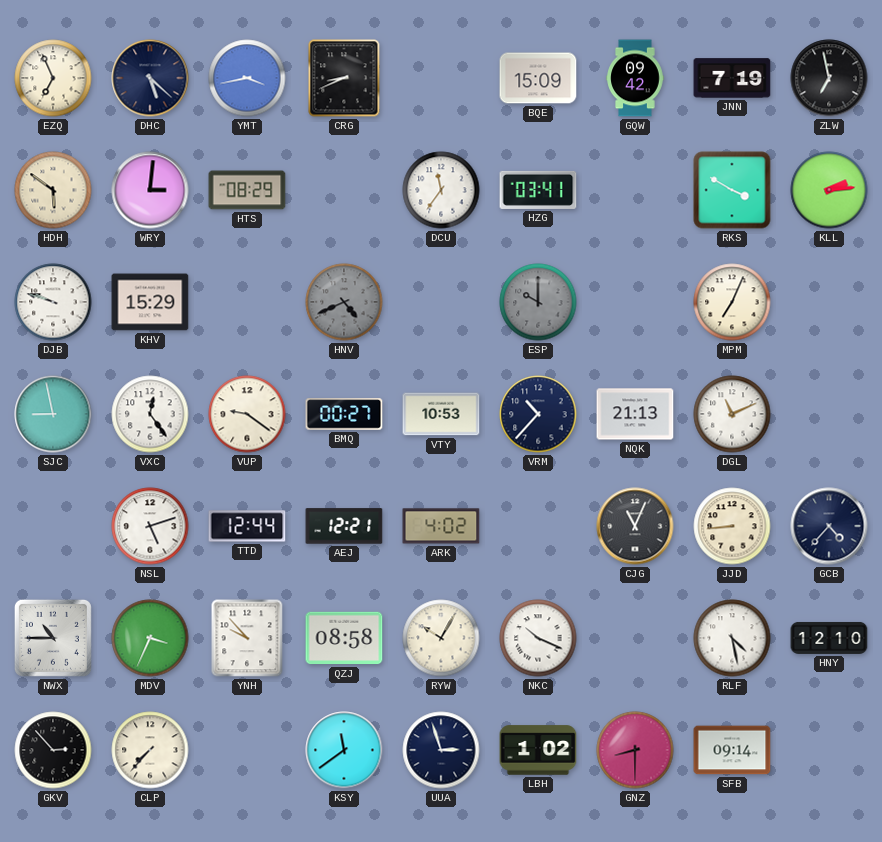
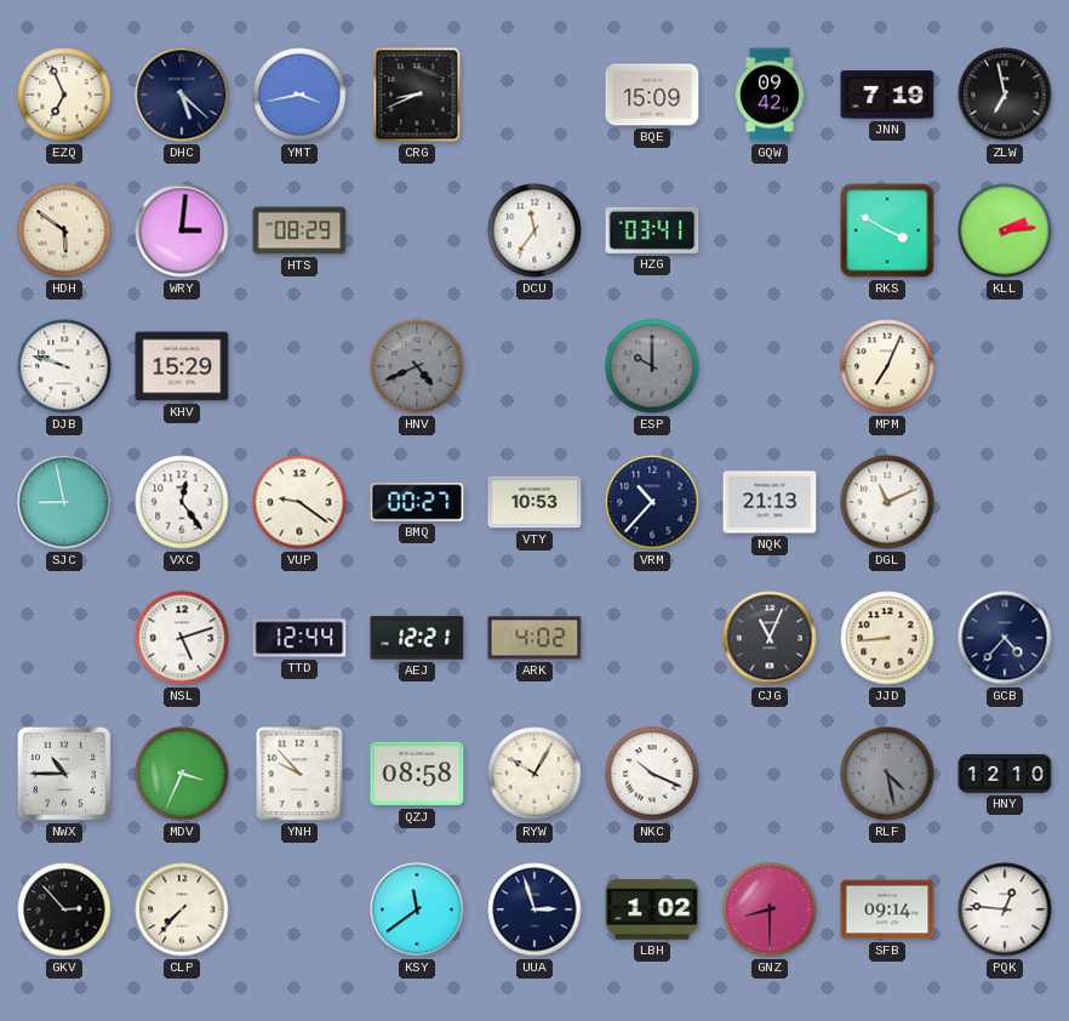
RLF dial: white -> grey
PQK: none -> 12:46
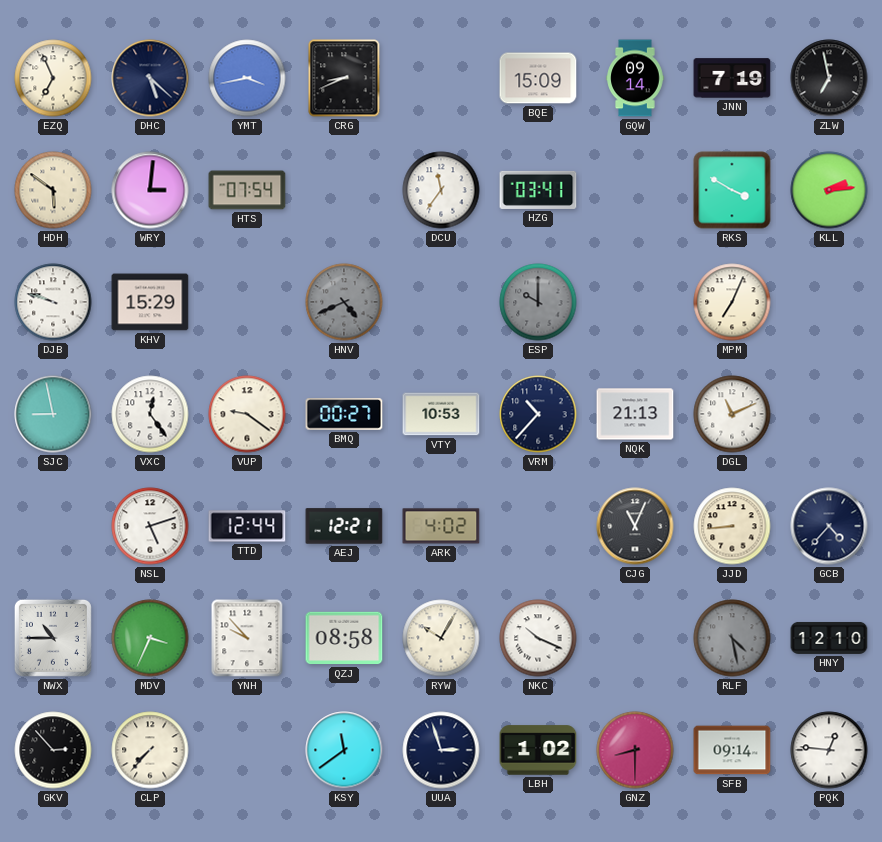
GQW: 09:42 -> 09:14
HTS: 08:29 -> 07:54
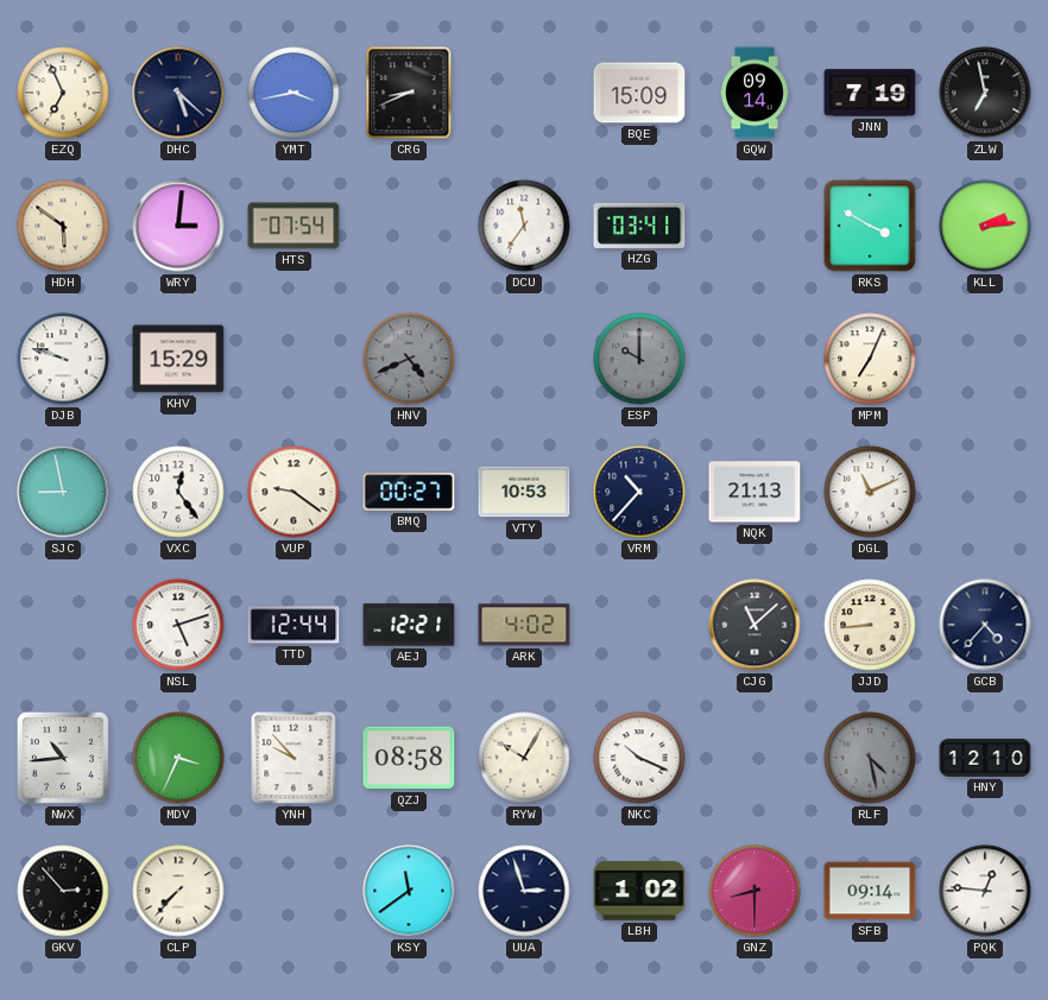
CJG: 11:04 -> 11:08
NWX: 10:45 -> 10:44
